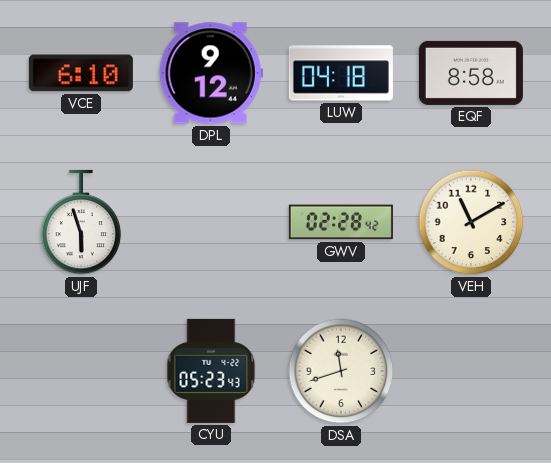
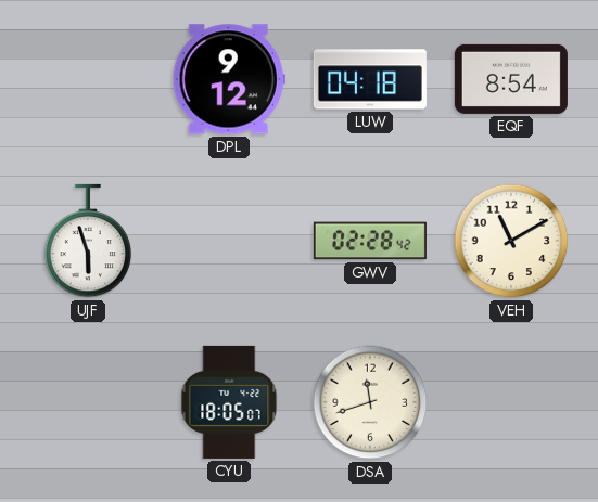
VCE: 6:10 -> none
EQF: 8:58 -> 8:54
CYU: 05:23 -> 18:05
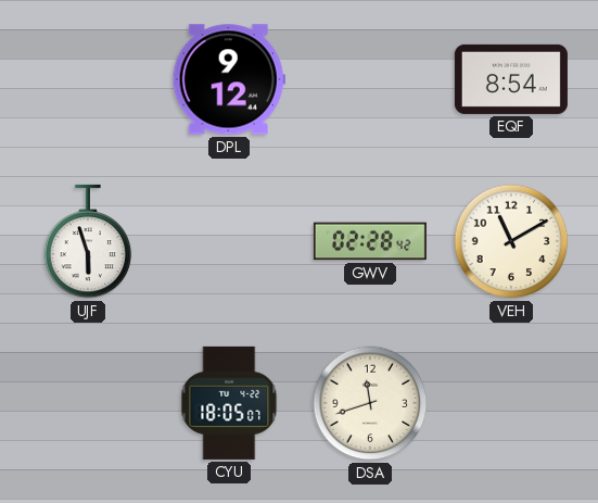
LUW: 04:18 -> none
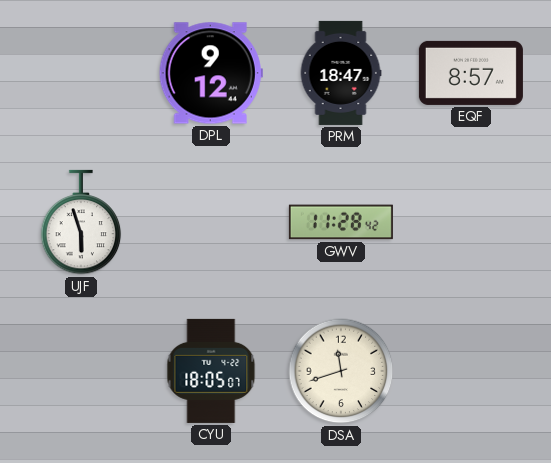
PRM: none -> 18:47
EQF: 8:54 -> 8:57
GWV: 02:28 -> 11:28
VEH: 11:10 -> none
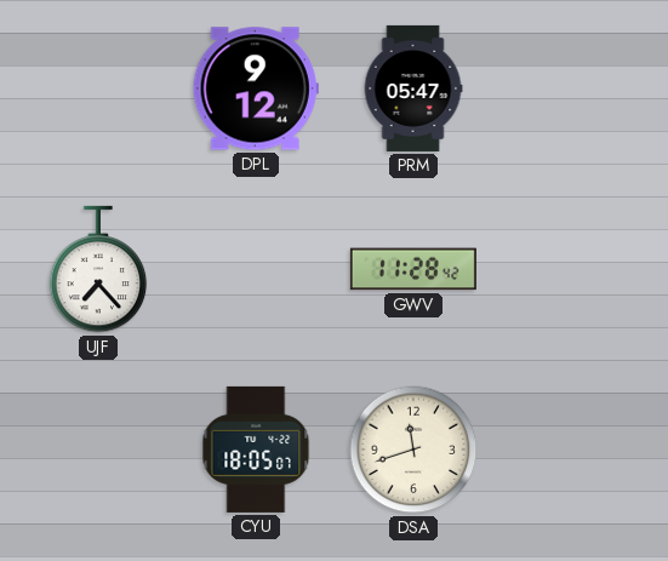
PRM: 18:47 -> 05:47
EQF: 8:57 -> none
UJF: 5:57 -> 7:23
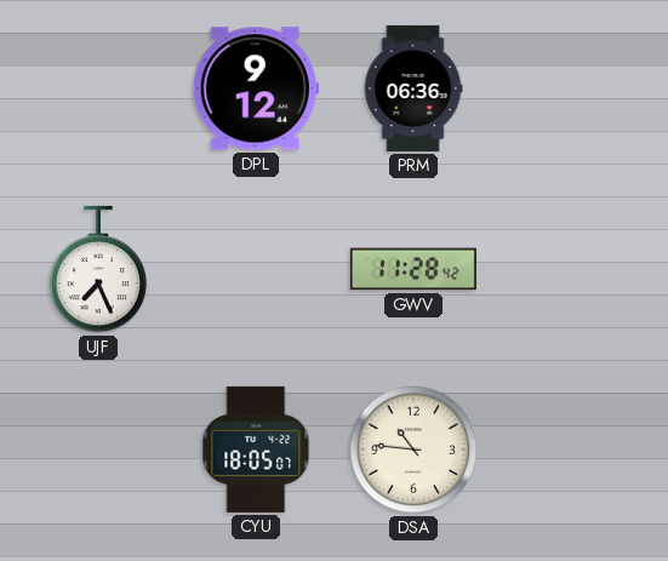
PRM: 05:47 -> 06:36
UJF: 7:23 -> 7:26
DSA: 11:42 -> 10:46
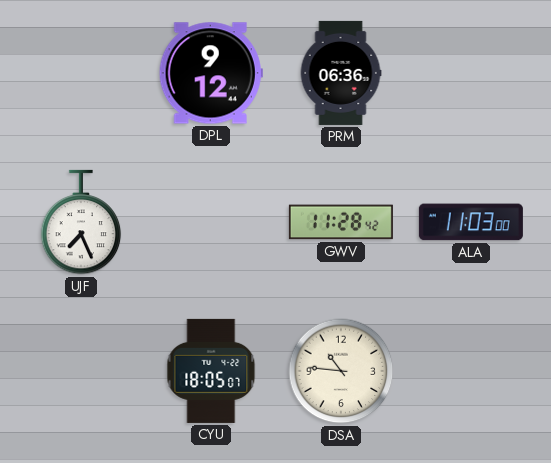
ALA: none -> 11:03
